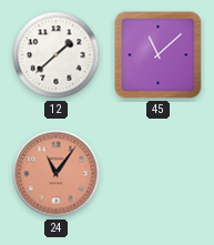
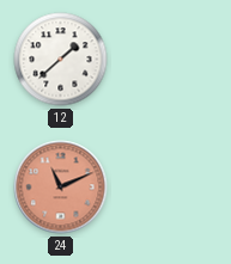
45: 11:08 -> none
24: 11:06 -> 11:11
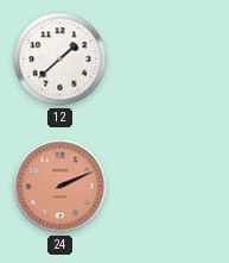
24: 11:11 -> 2:11
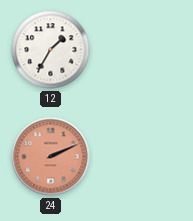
12: 1:38 -> 1:35
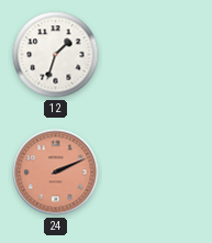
12: 1:35 -> 1:33
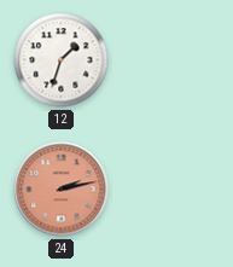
24: 2:11 -> 2:13
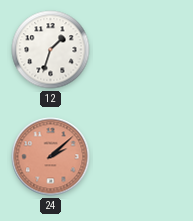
24: 2:13 -> 2:08
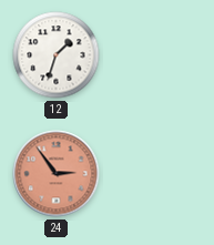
24: 2:08 -> 2:54
